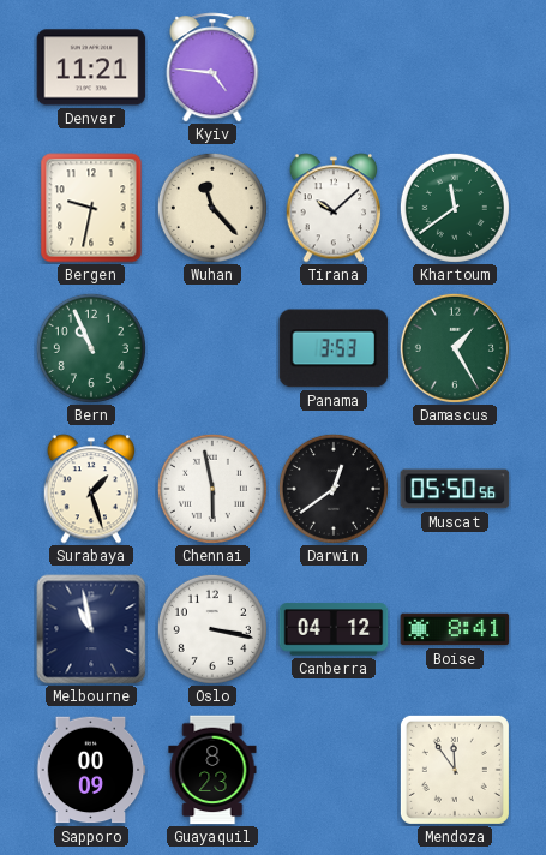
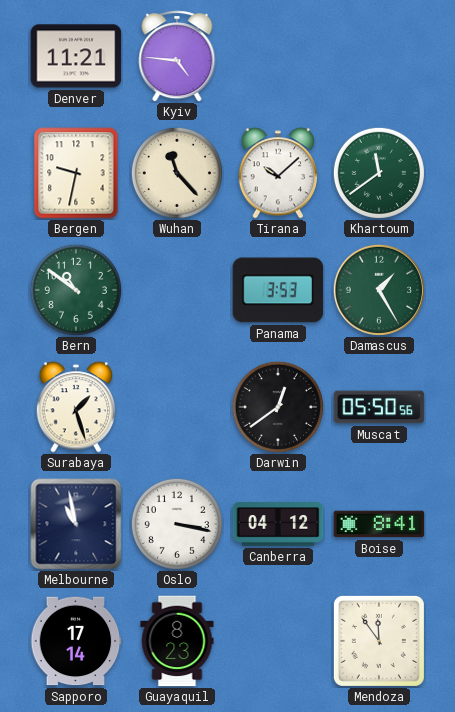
Bern: 10:56 -> 10:51
Chennai: 5:58 -> none
Sapporo: 00:09 -> 17:14
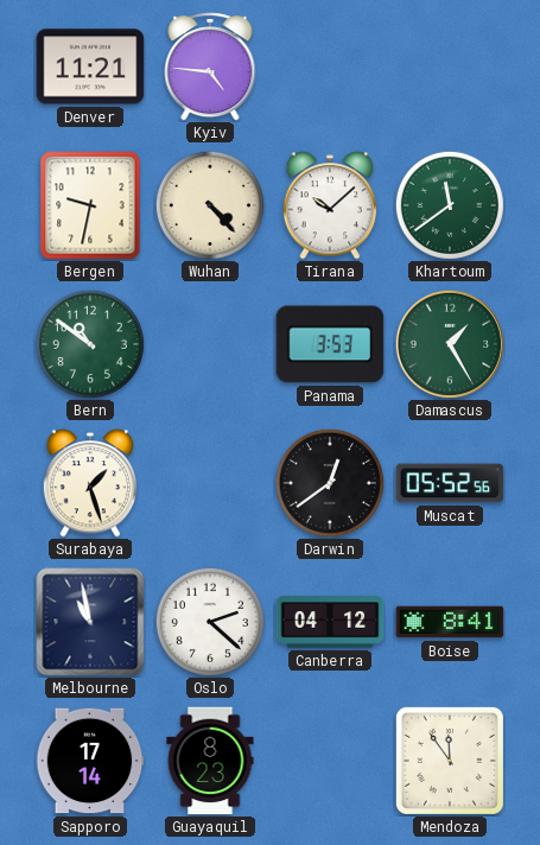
Wuhan: 11:23 -> 4:23
Muscat: 05:50 -> 05:52
Oslo: 3:17 -> 2:22
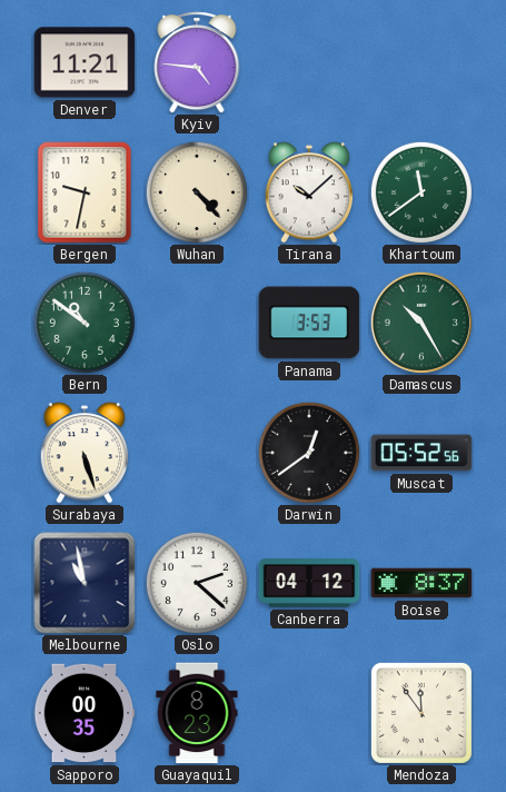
Damascus: 1:25 -> 10:25
Surabaya: 1:27 -> 5:27
Boise: 8:41 -> 8:37
Sapporo: 17:14 -> 00:35
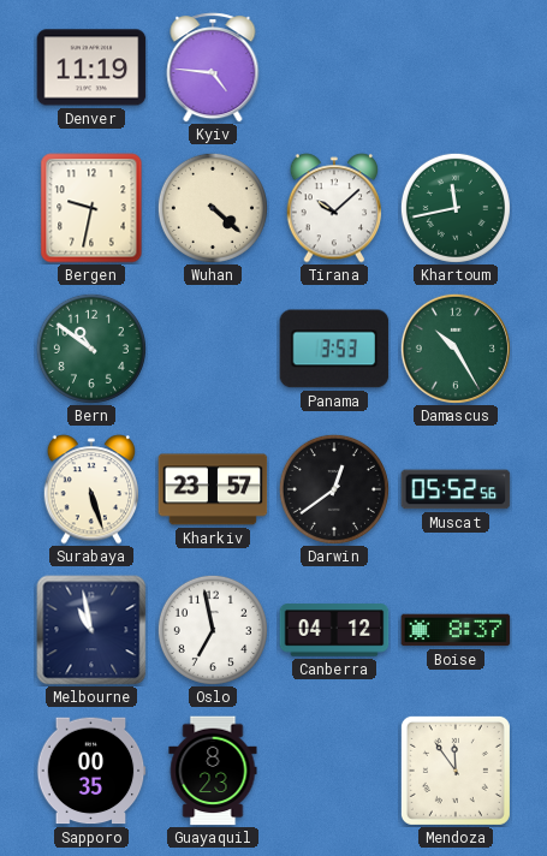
Denver: 11:21 -> 11:19
Wuhan: 4:23 -> 4:22
Khartoum: 11:39 -> 11:43
Kharkiv: none -> 23:57
Oslo: 2:22 -> 6:58
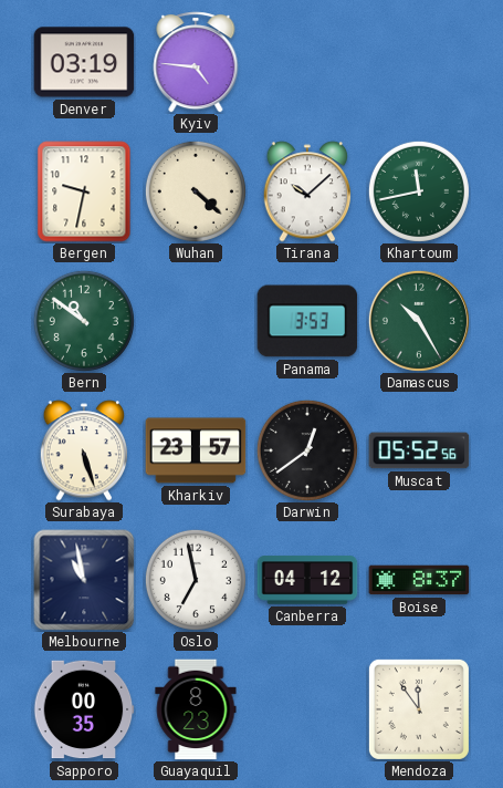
Denver: 11:19 -> 03:19
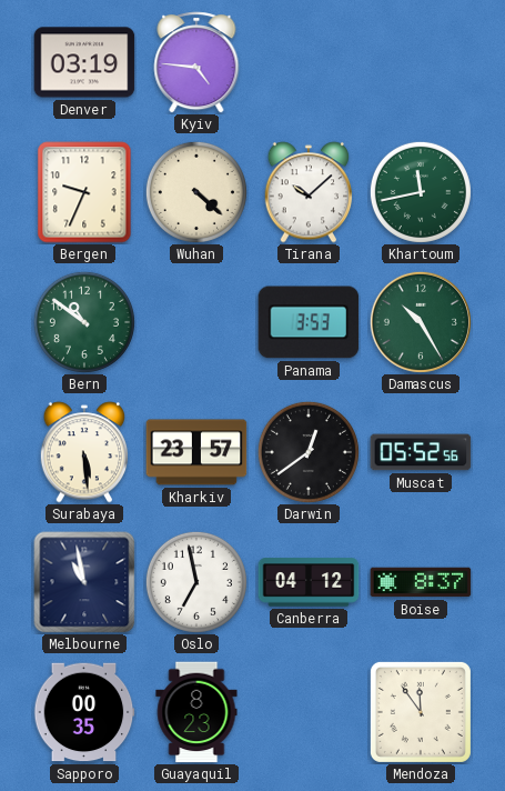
Bergen: 9:32 -> 9:34
Surabaya: 5:27 -> 5:29
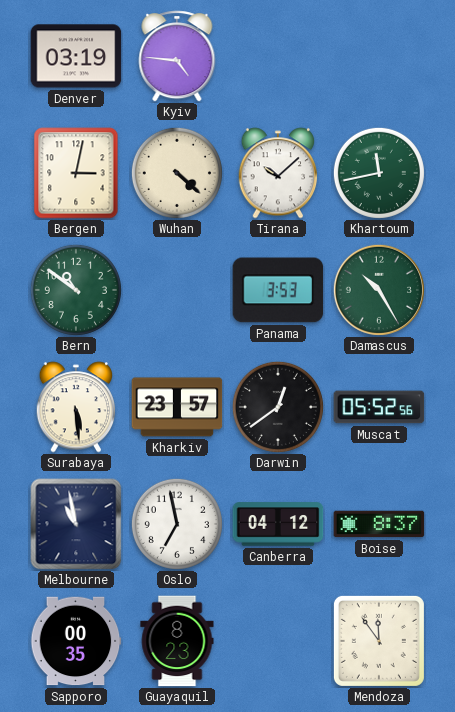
Bergen: 9:34 -> 3:02
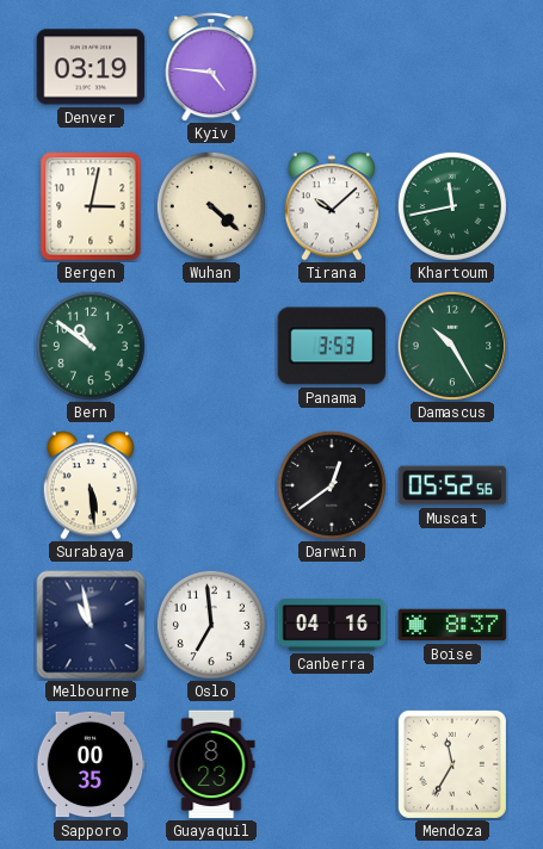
Kharkiv: 23:57 -> none
Oslo: 6:58 -> 6:59
Canberra: 04:12 -> 04:16
Mendoza: 11:54 -> 11:35
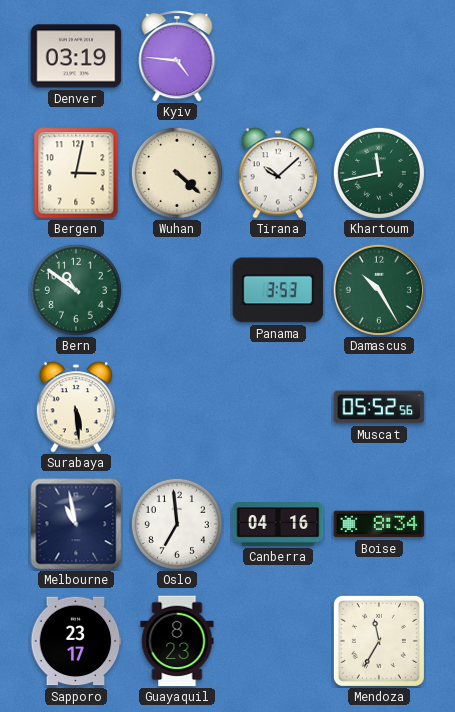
Darwin: 12:39 -> none
Boise: 8:37 -> 8:34
Sapporo: 00:35 -> 23:17
